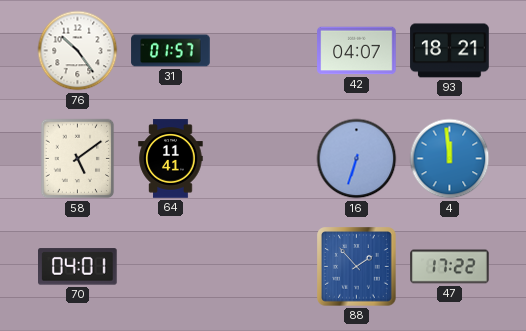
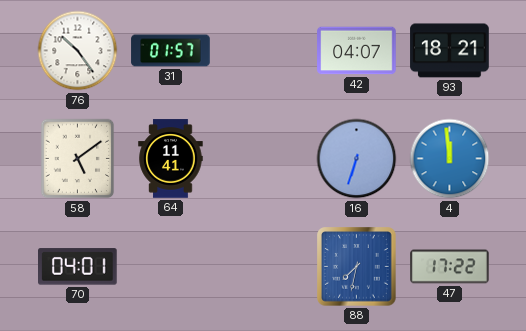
88: 1:53 -> 7:32
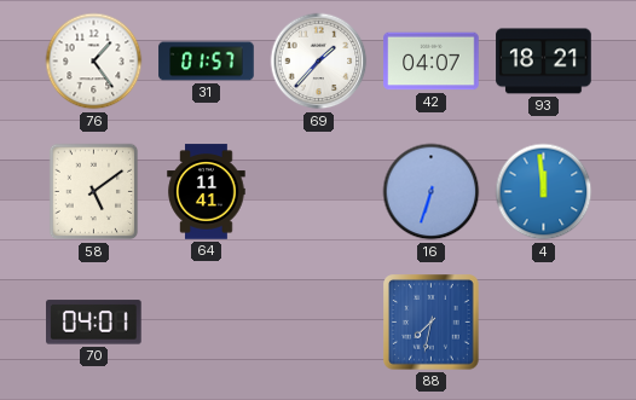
76: 10:24 -> 1:24
69: none -> 1:37
47: 17:22 -> none
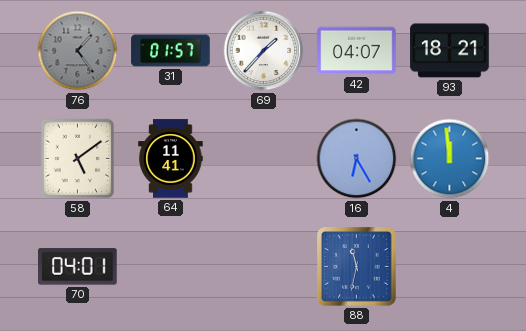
76 dial: white -> grey
16: 6:33 -> 6:25
88: 7:32 -> 11:32
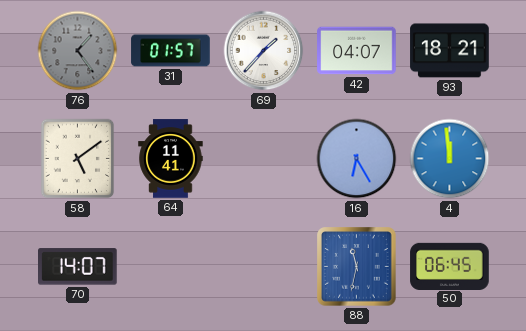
70: 04:01 -> 14:07
50: none -> 06:45
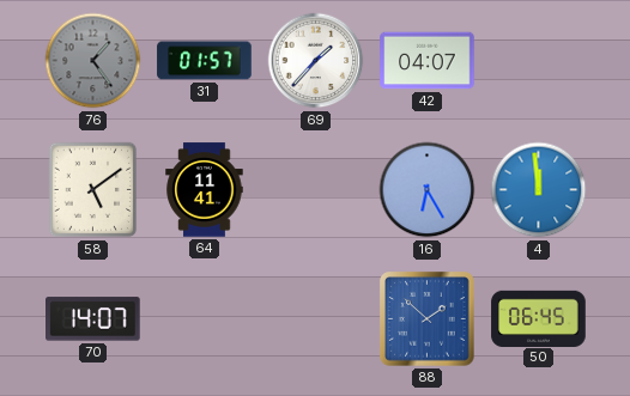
93: 18:21 -> none
88: 11:32 -> 1:52
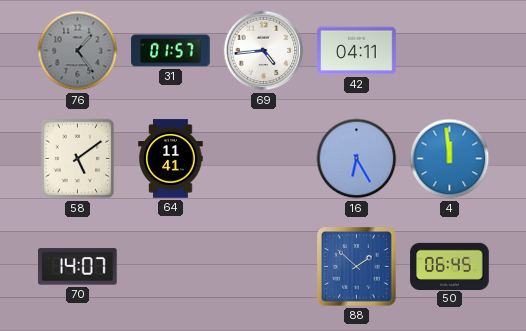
69: 1:37 -> 4:44
42: 04:07 -> 04:11
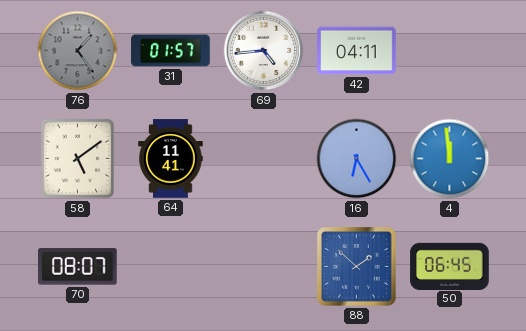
70: 14:07 -> 08:07
